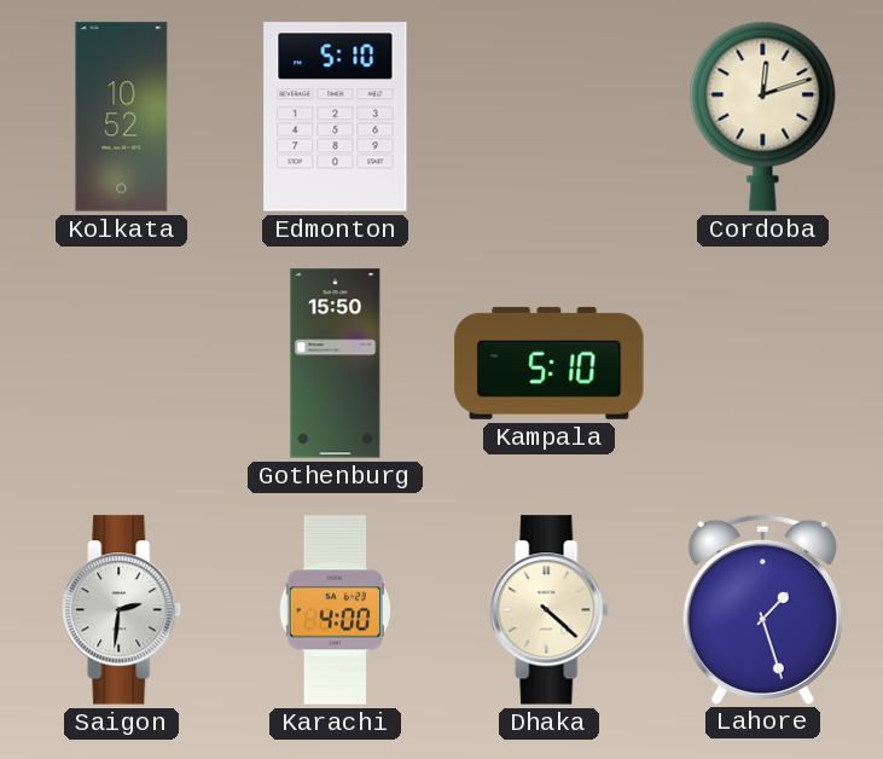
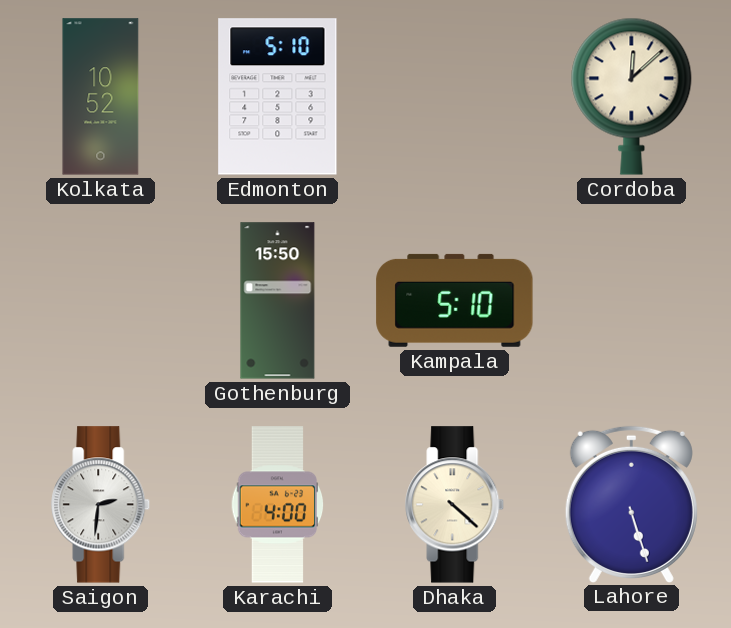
Cordoba: 12:12 -> 12:08
Lahore: 1:27 -> 5:27
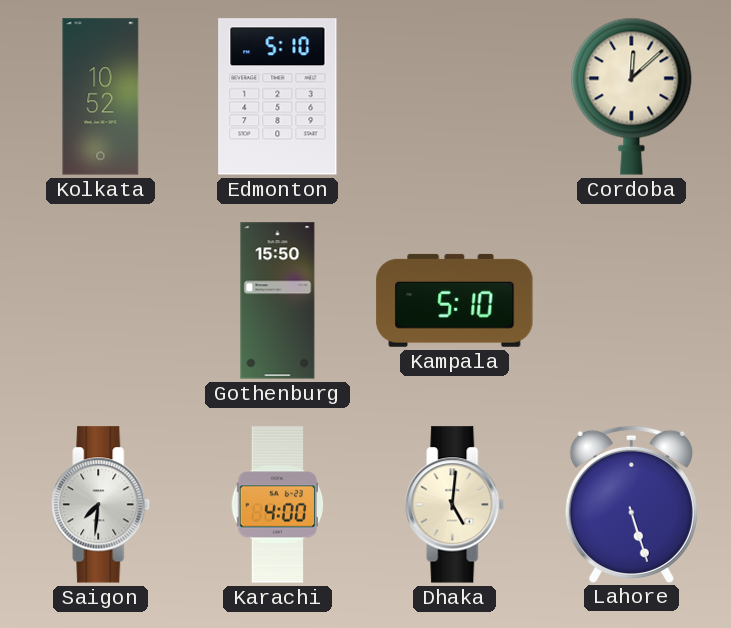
Saigon: 2:31 -> 7:31
Dhaka: 4:22 -> 5:01
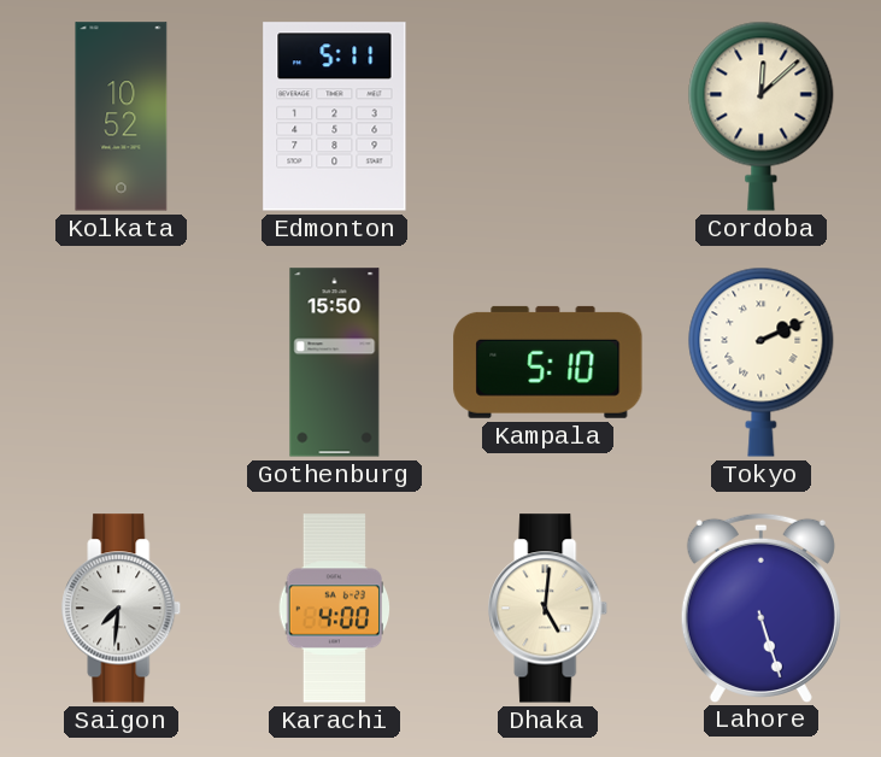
Edmonton: 5:10 -> 5:11
Tokyo: none -> 2:11
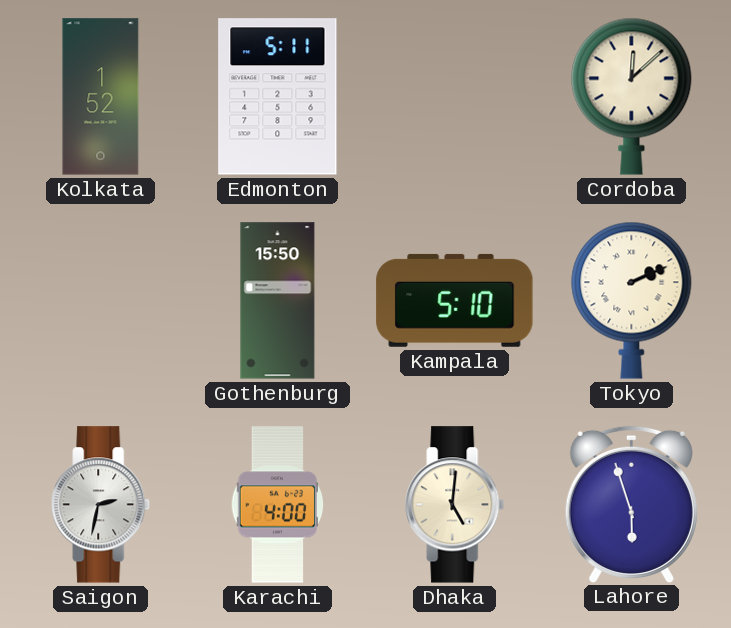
Kolkata: 10:52 -> 1:52
Saigon: 7:31 -> 2:32
Lahore: 5:27 -> 5:57
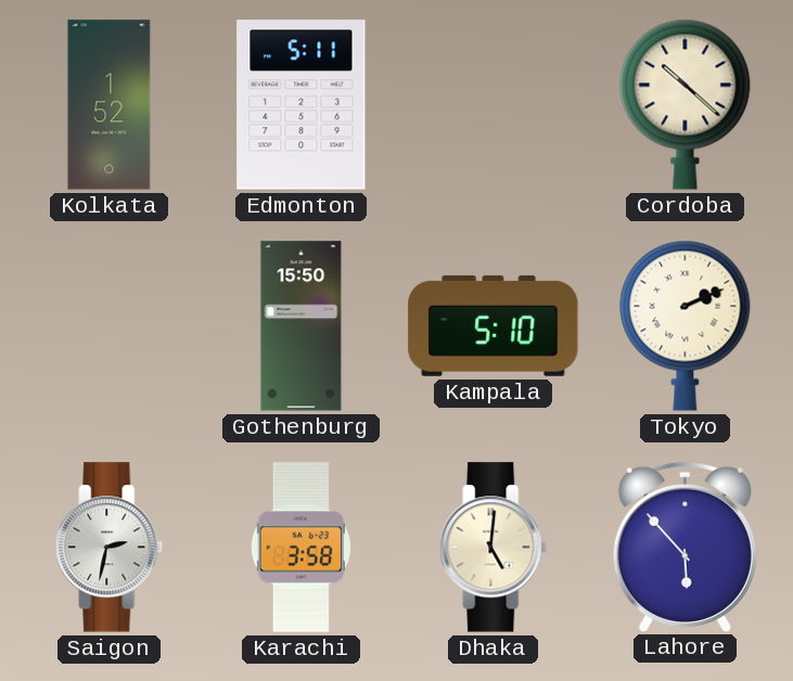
Cordoba: 12:08 -> 10:22
Karachi: 4:00 -> 3:58
Lahore: 5:57 -> 5:53
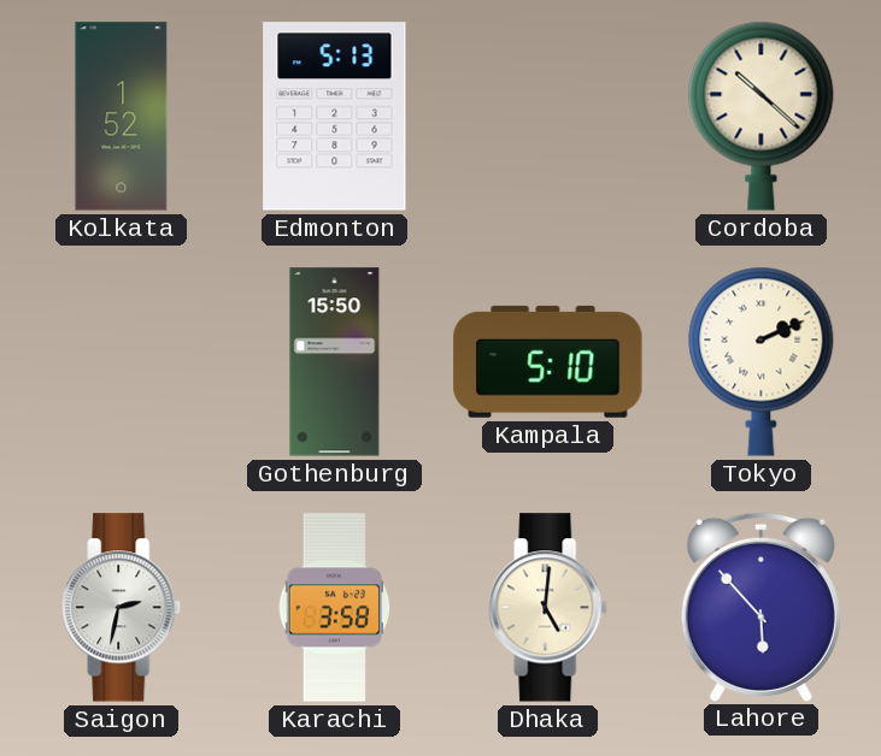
Edmonton: 5:11 -> 5:13
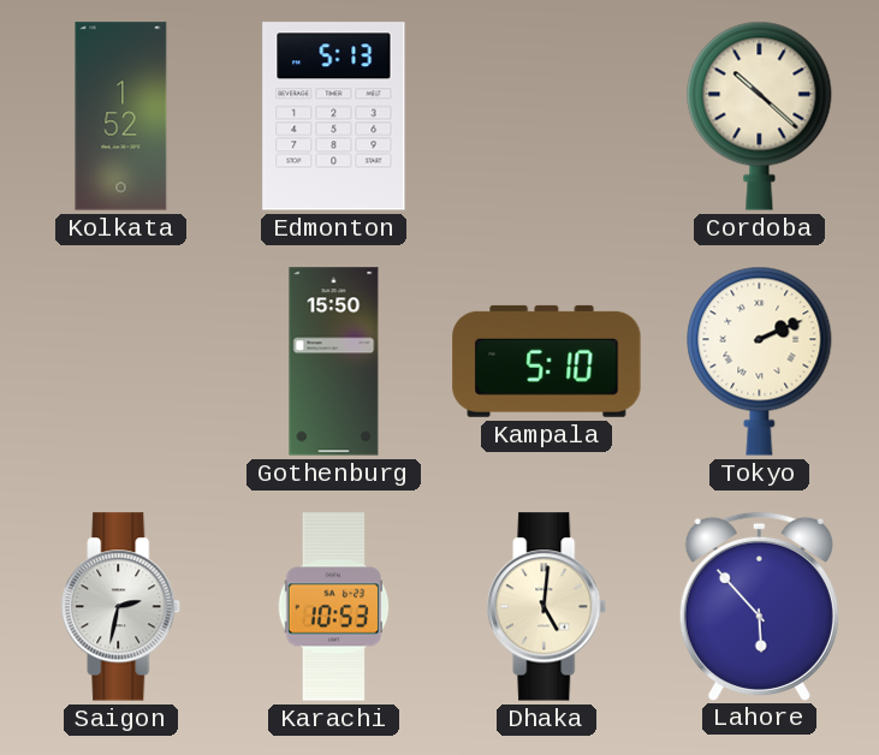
Karachi: 3:58 -> 10:53
